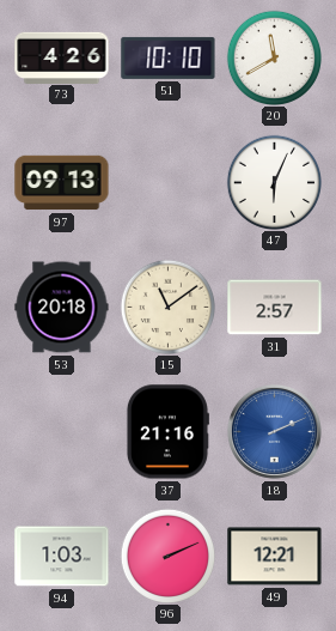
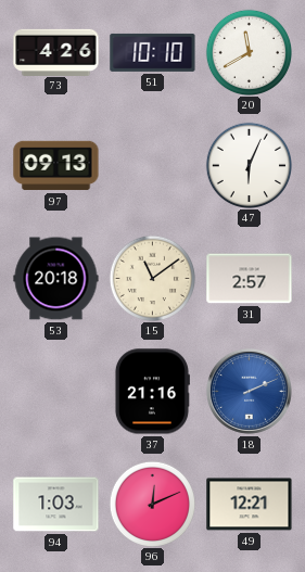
96: 2:11 -> 12:11
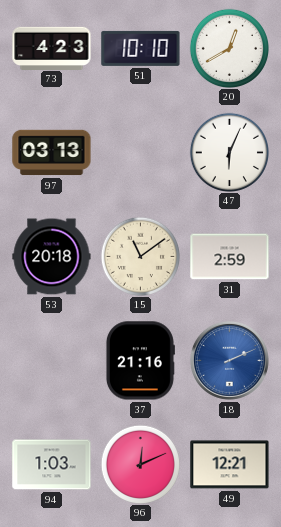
73: 4:26 -> 4:23
20: 11:40 -> 12:40
97: 09:13 -> 03:13
31: 2:57 -> 2:59
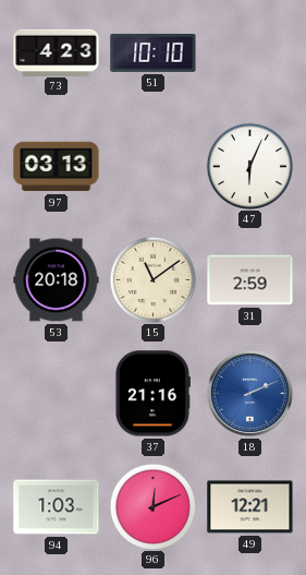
20: 12:40 -> none
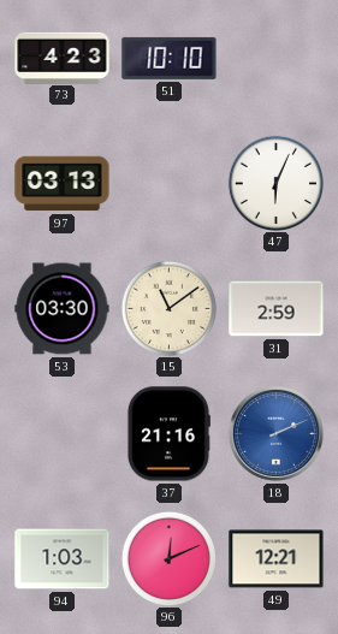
53: 20:18 -> 03:30
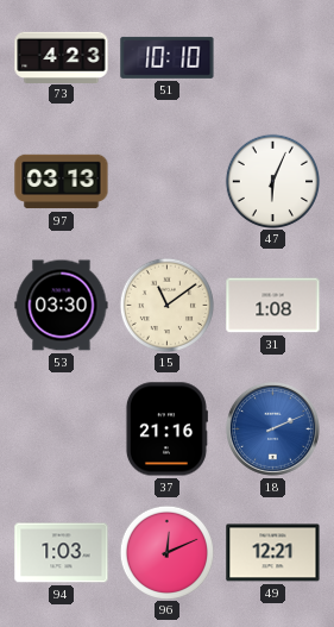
31: 2:59 -> 1:08
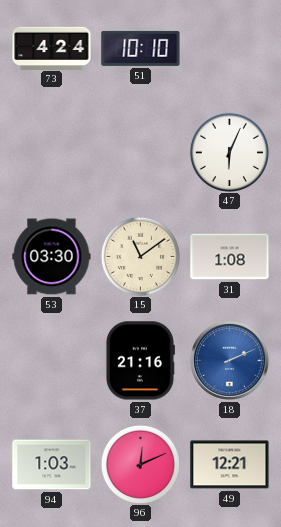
73: 4:23 -> 4:24
97: 03:13 -> none
